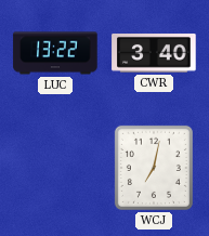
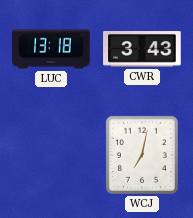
LUC: 13:22 -> 13:18
CWR: 3:40 -> 3:43
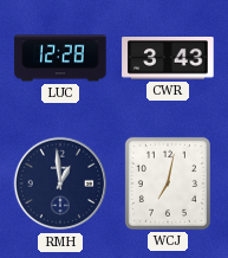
LUC: 13:18 -> 12:28
RMH: none -> 12:59
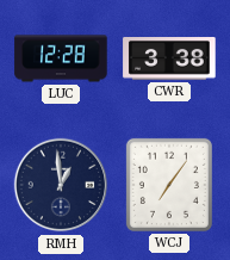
CWR: 3:43 -> 3:38
WCJ: 7:02 -> 7:06
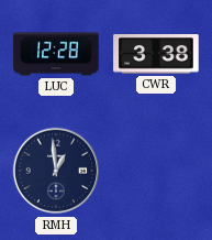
WCJ: 7:06 -> none
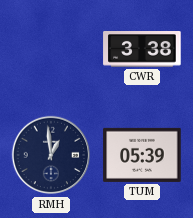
LUC: 12:28 -> none
TUM: none -> 05:39
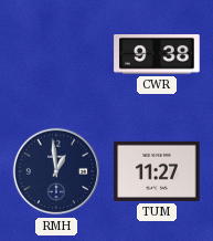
CWR: 3:38 -> 9:38
TUM: 05:39 -> 11:27
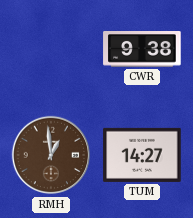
RMH dial: navy -> brown
TUM: 11:27 -> 14:27
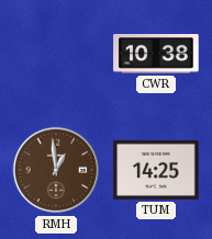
CWR: 9:38 -> 10:38
TUM: 14:27 -> 14:25
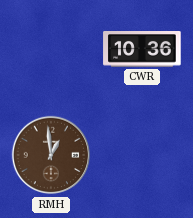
CWR: 10:38 -> 10:36
TUM: 14:25 -> none
